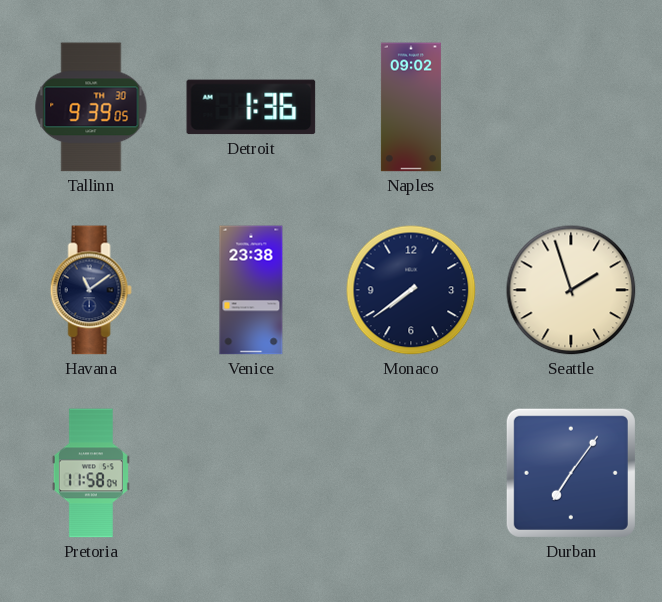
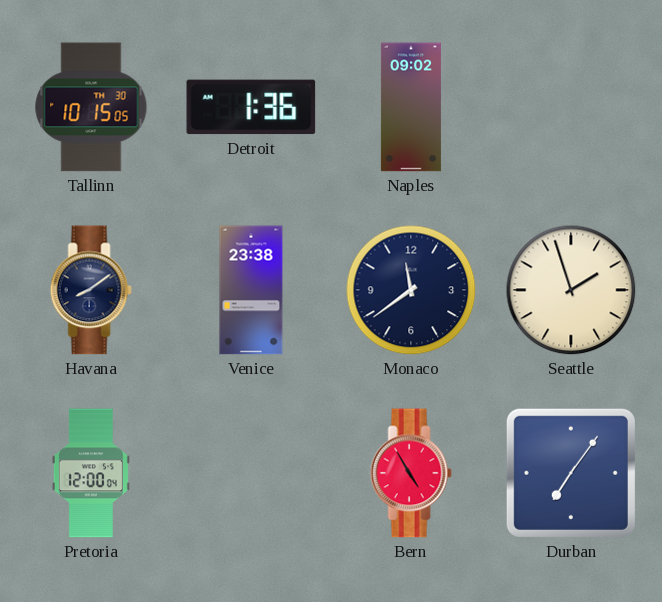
Tallinn: 9:39 -> 10:15
Havana: 11:09 -> 8:09
Monaco: 7:39 -> 11:39
Pretoria: 11:58 -> 12:00
Bern: none -> 4:55
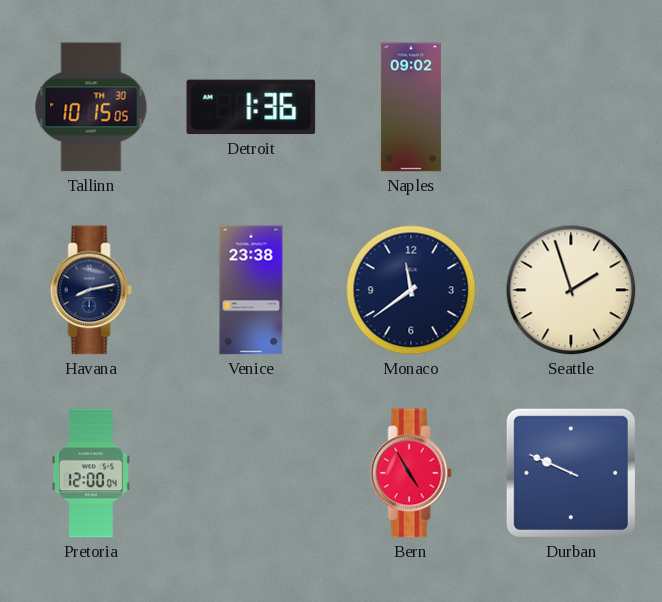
Havana: 8:09 -> 8:13
Durban: 7:06 -> 9:49
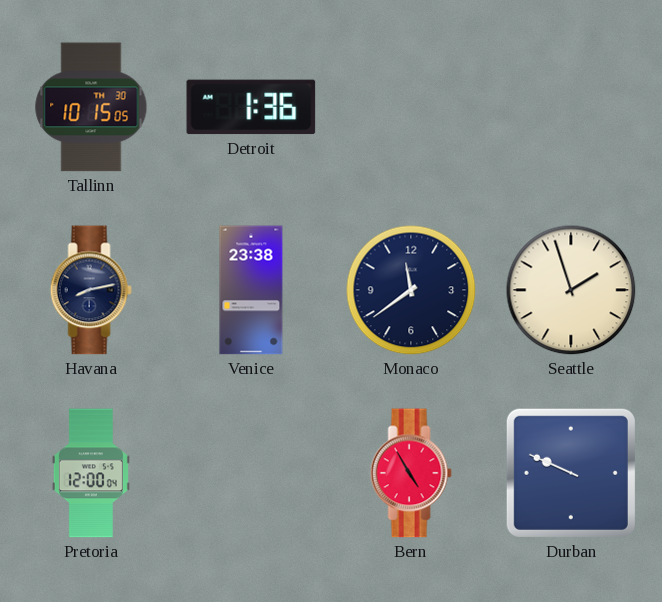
Naples: 09:02 -> none
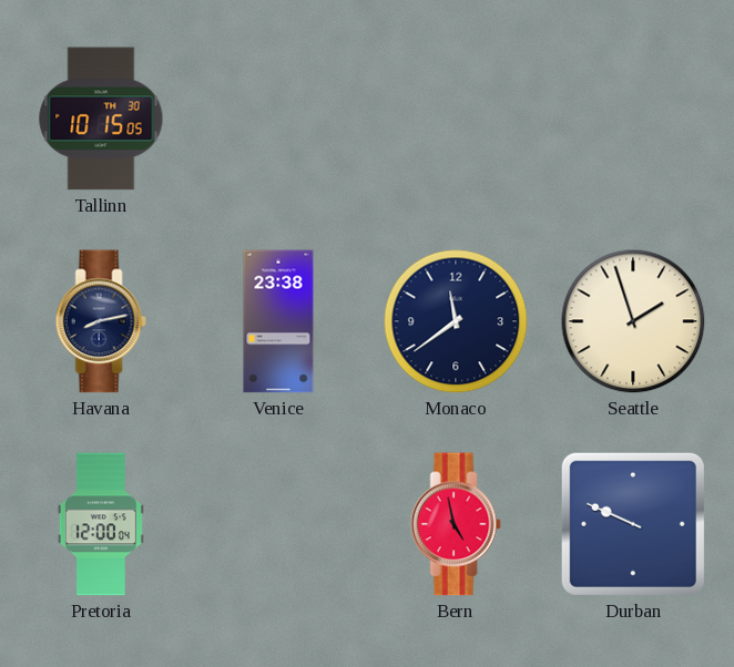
Detroit: 1:36 -> none
Bern: 4:55 -> 4:58
